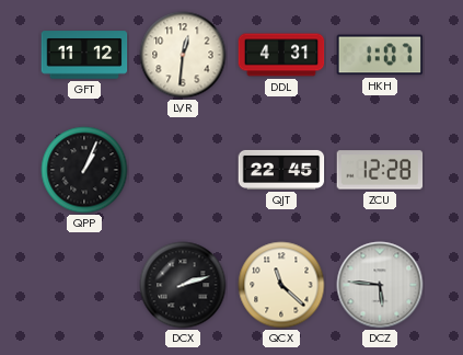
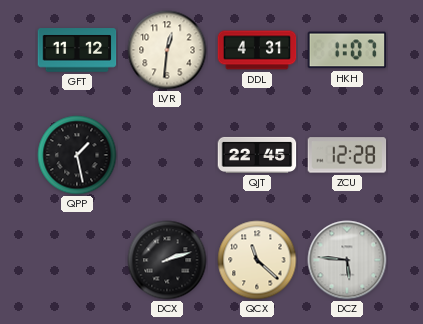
QPP: 1:04 -> 1:28
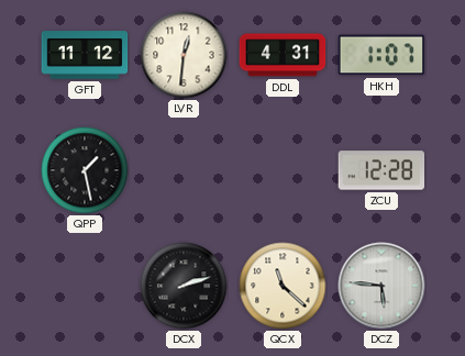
QJT: 22:45 -> none
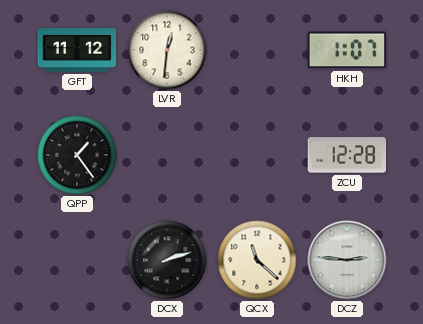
DDL: 4:31 -> none
QPP: 1:28 -> 1:24
DCZ: 5:46 -> 2:46
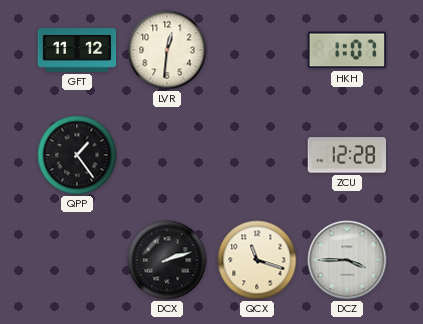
QCX: 11:22 -> 11:18
DCZ: 2:46 -> 3:45
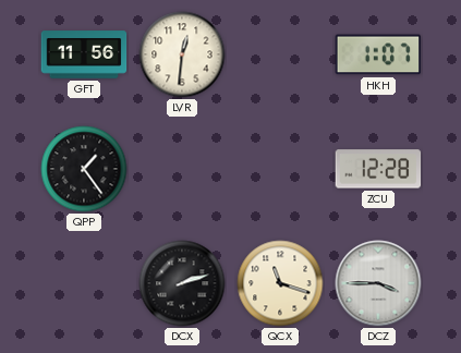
GFT: 11:12 -> 11:56
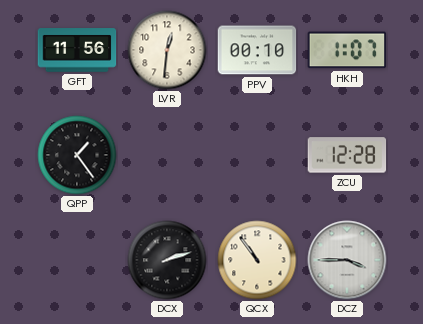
PPV: none -> 00:10
QCX: 11:18 -> 10:54
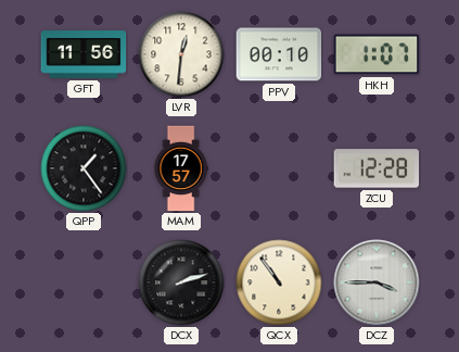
MAM: none -> 17:57
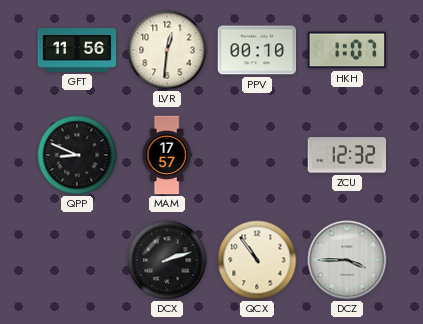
QPP: 1:24 -> 8:49
ZCU: 12:28 -> 12:32
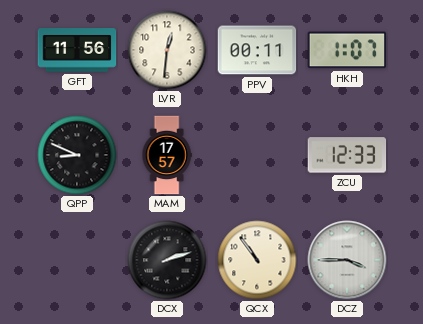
PPV: 00:10 -> 00:11
ZCU: 12:32 -> 12:33
